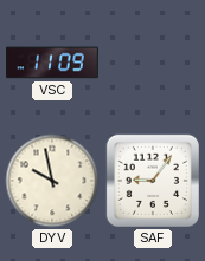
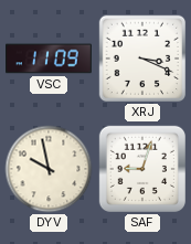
XRJ: none -> 3:19
SAF: 9:06 -> 9:03
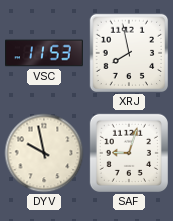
VSC: 11:09 -> 11:53
XRJ: 3:19 -> 7:58
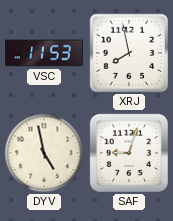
DYV: 9:58 -> 4:58
